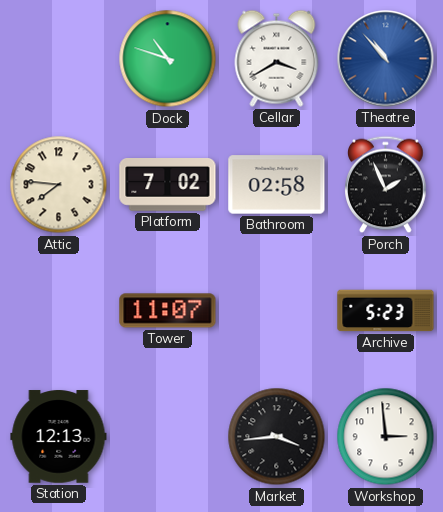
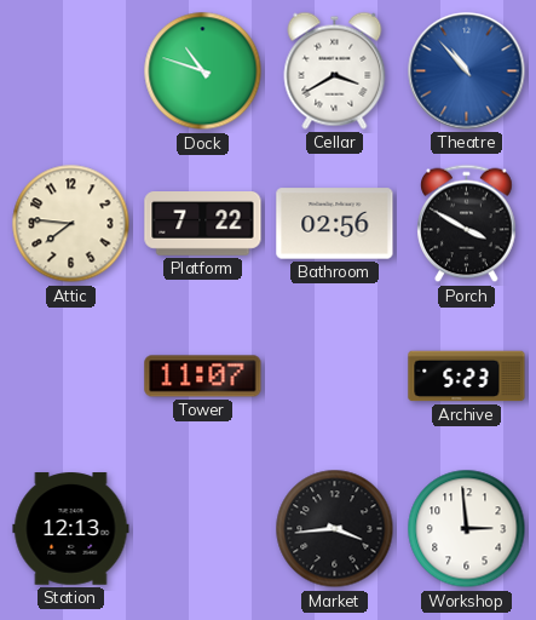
Platform: 7:02 -> 7:22
Bathroom: 02:58 -> 02:56
Porch: 1:56 -> 3:50
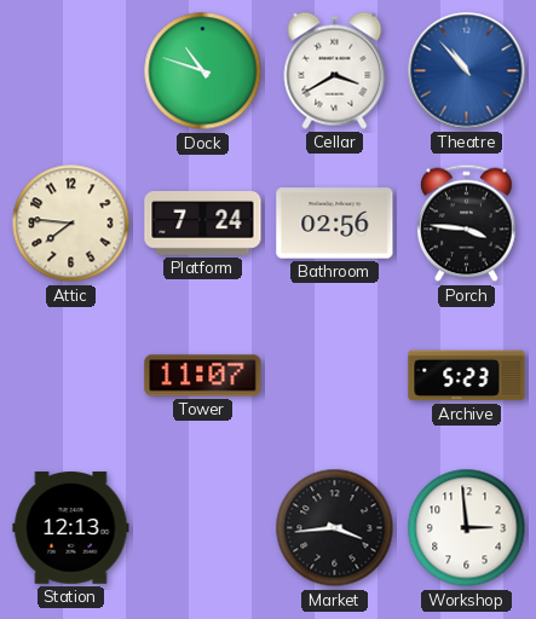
Platform: 7:22 -> 7:24
Porch: 3:50 -> 3:46
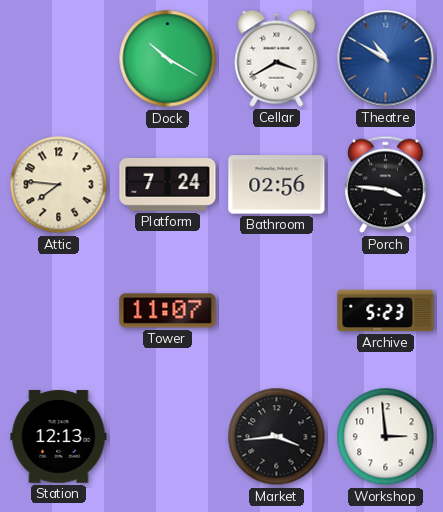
Dock: 10:48 -> 10:20
Theatre: 10:53 -> 10:50
